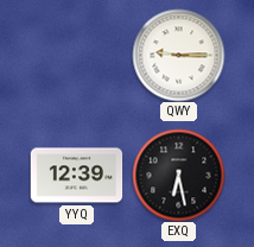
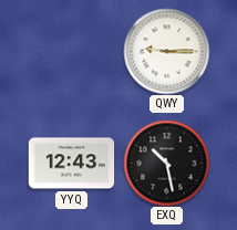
YYQ: 12:39 -> 12:43
EXQ: 6:28 -> 10:28
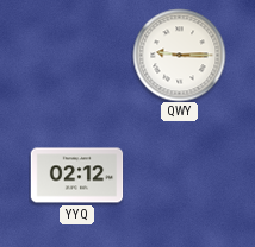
YYQ: 12:43 -> 02:12
EXQ: 10:28 -> none
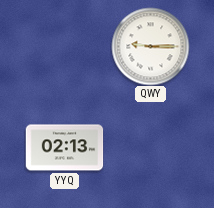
YYQ: 02:12 -> 02:13
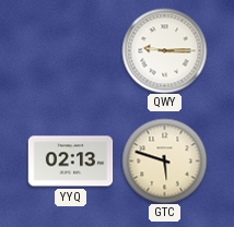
GTC: none -> 5:48
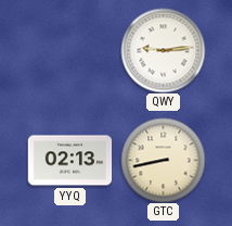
QWY: 9:15 -> 9:14
GTC: 5:48 -> 8:43
